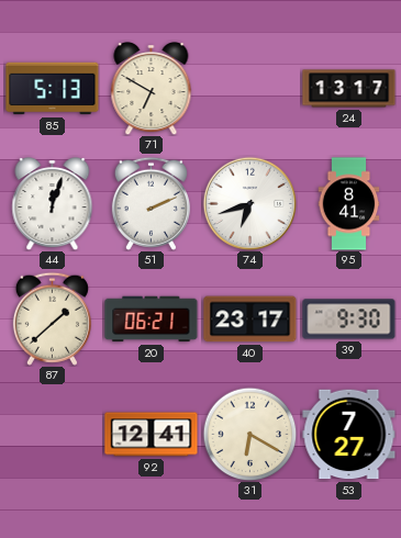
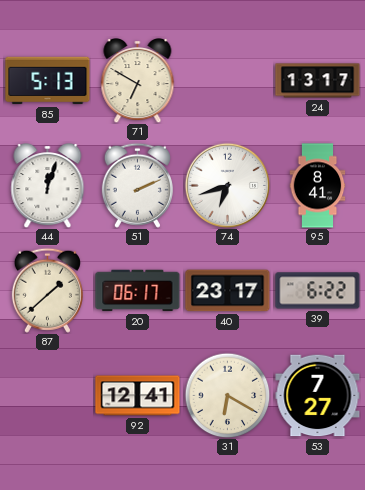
20: 06:21 -> 06:17
39: 9:30 -> 6:22
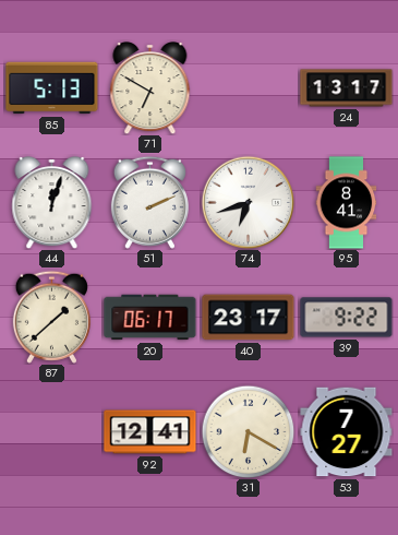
39: 6:22 -> 9:22
